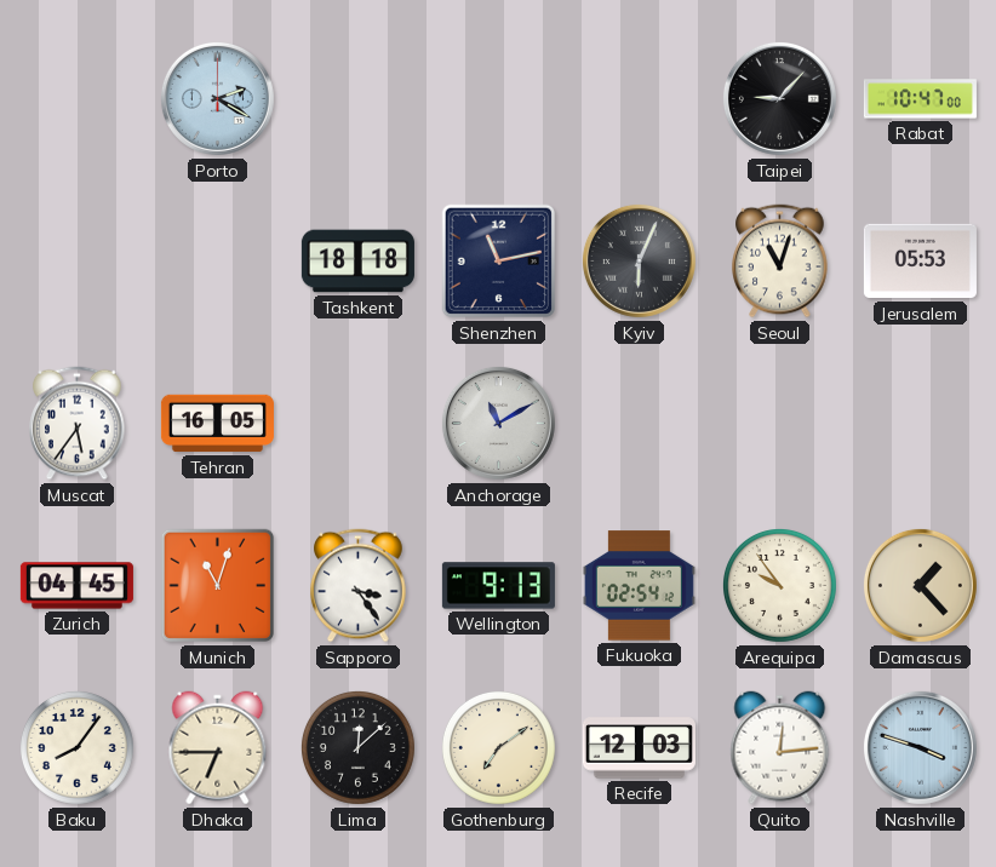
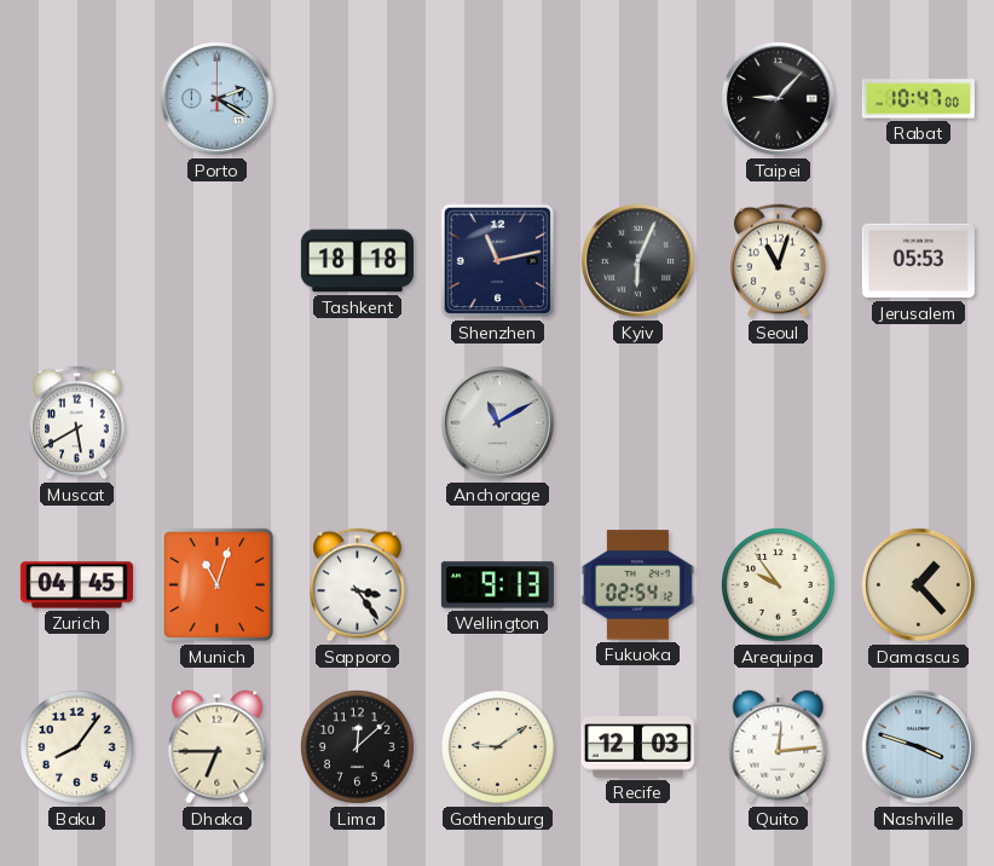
Muscat: 5:36 -> 5:40
Tehran: 16:05 -> none
Gothenburg: 7:09 -> 9:09
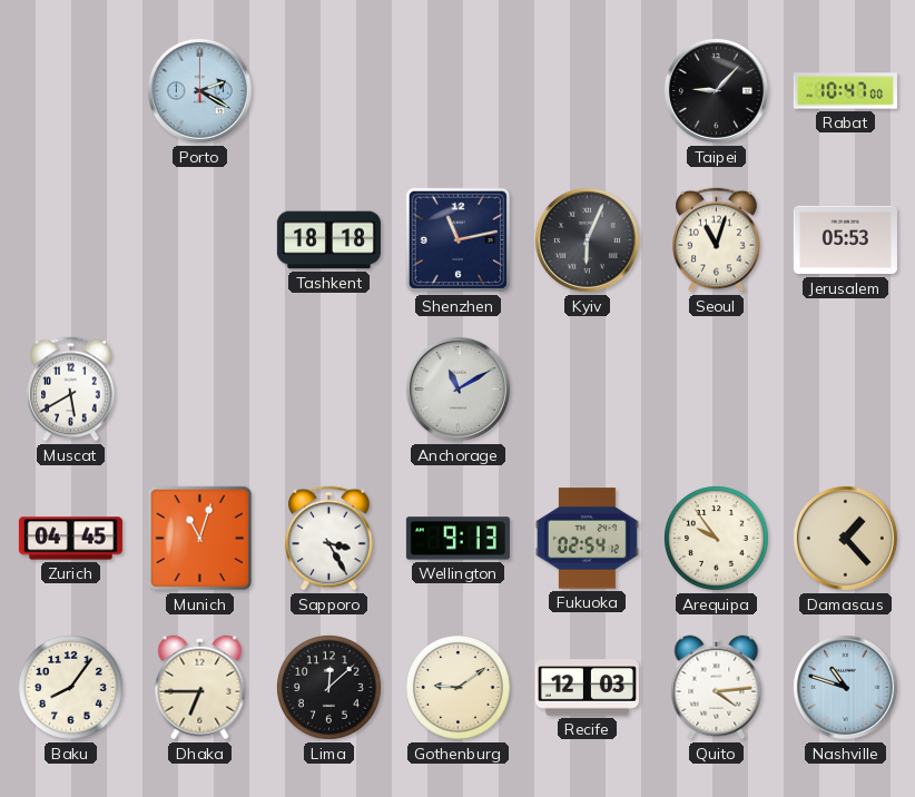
Sapporo: 3:24 -> 3:25
Quito: 12:14 -> 4:14
Nashville: 3:48 -> 10:48
